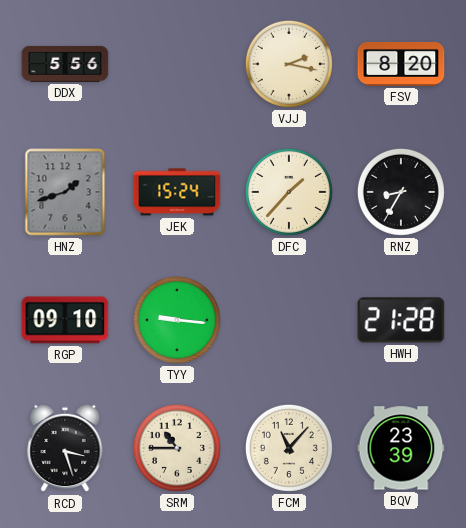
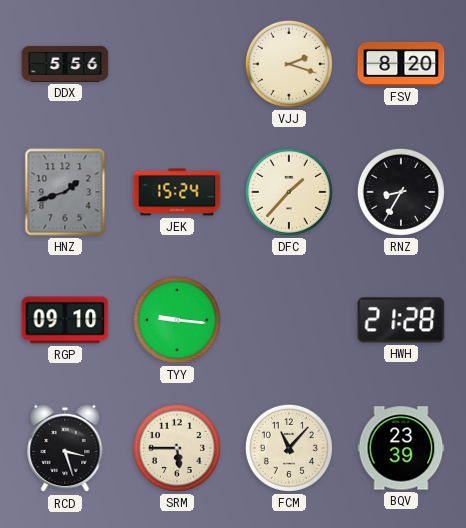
VJJ: 2:17 -> 2:18
SRM: 10:45 -> 5:45
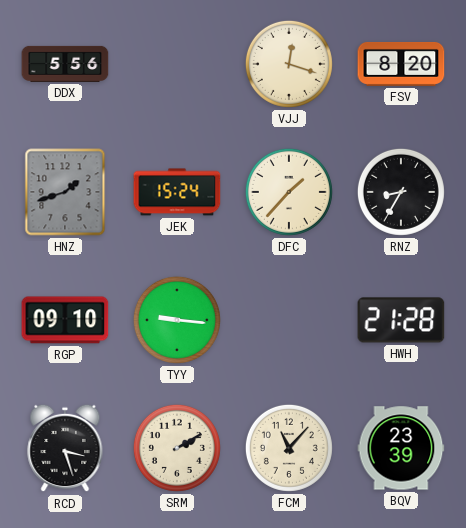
VJJ: 2:18 -> 12:18
SRM: 5:45 -> 2:10
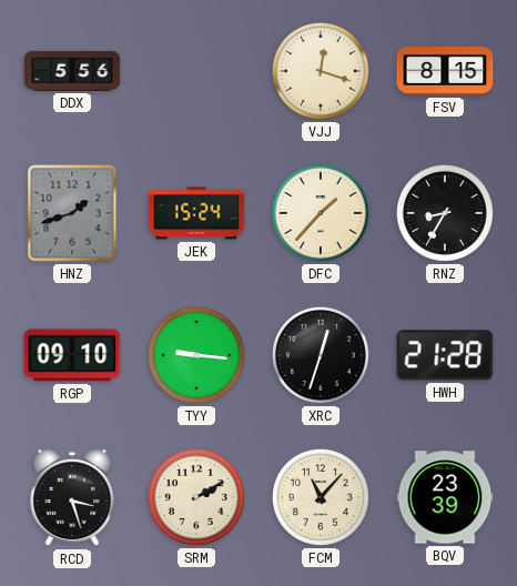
FSV: 8:20 -> 8:15
XRC: none -> 12:33
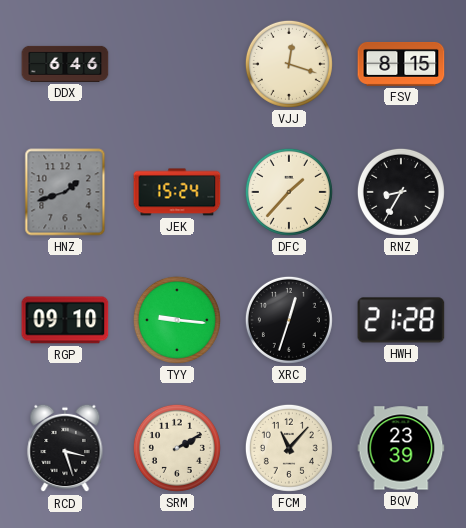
DDX: 5:56 -> 6:46
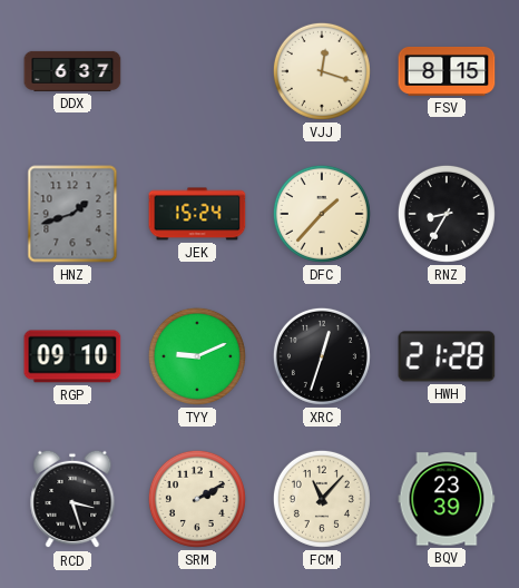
DDX: 6:46 -> 6:37
TYY: 9:16 -> 9:11
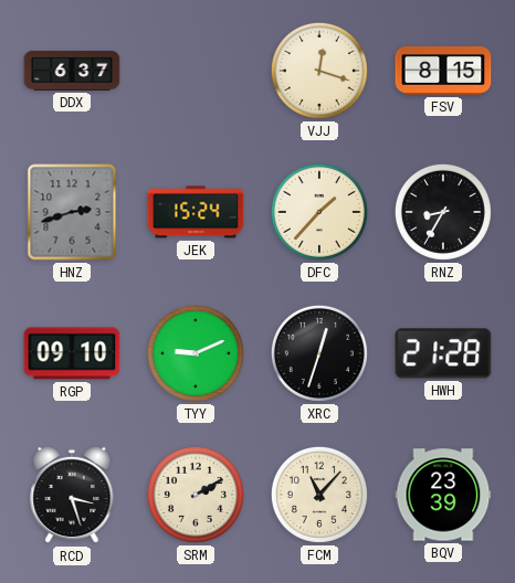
HNZ: 1:42 -> 2:42
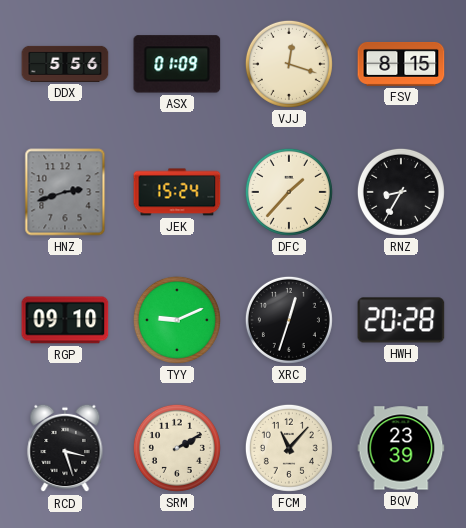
DDX: 6:37 -> 5:56
ASX: none -> 01:09
HWH: 21:28 -> 20:28
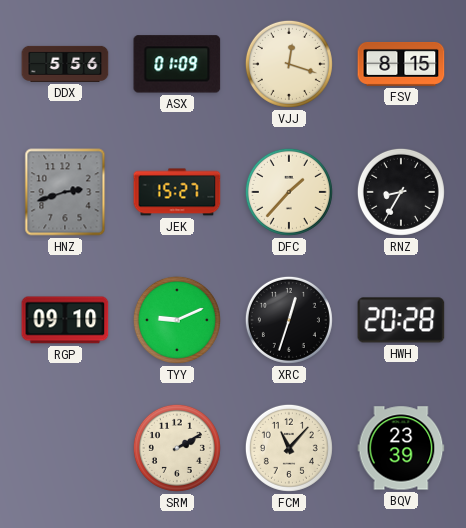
JEK: 15:24 -> 15:27
RCD: 3:27 -> none
